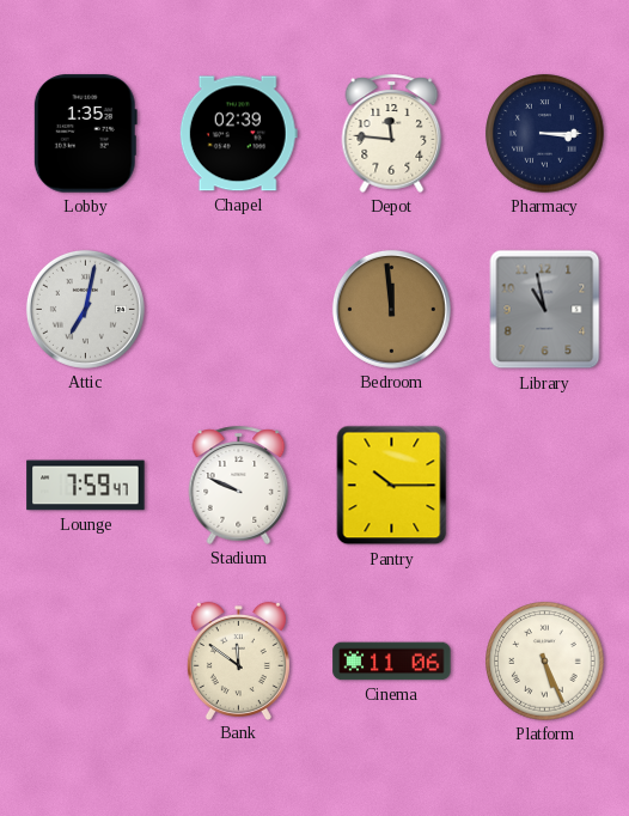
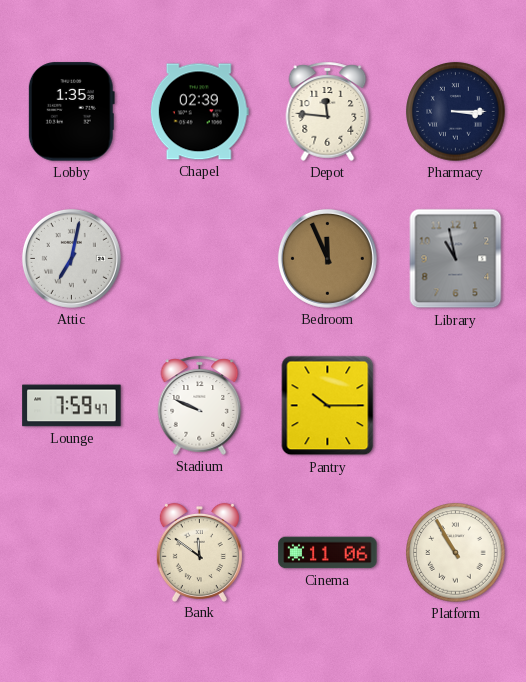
Bedroom: 11:59 -> 11:56
Platform: 5:26 -> 10:55
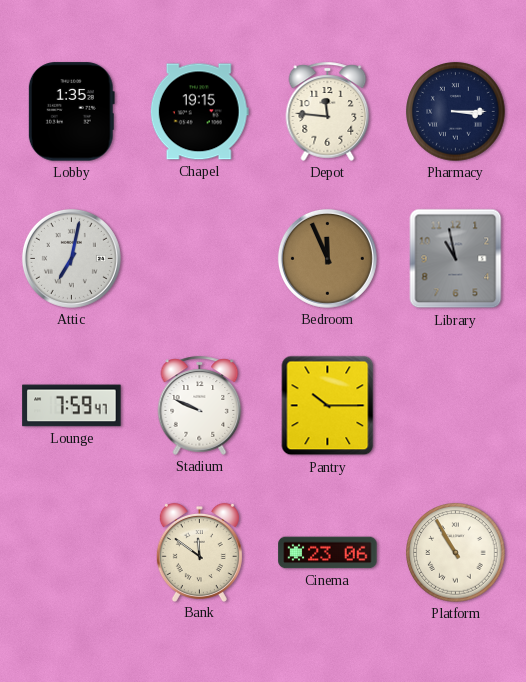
Chapel: 02:39 -> 19:15
Cinema: 11:06 -> 23:06
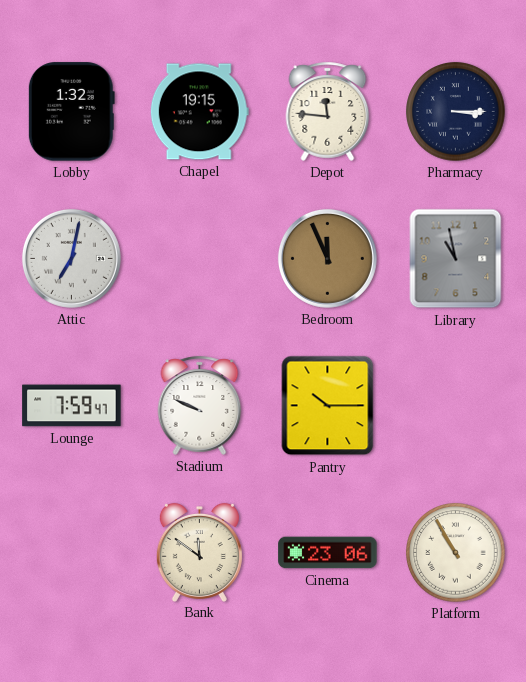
Lobby: 1:35 -> 1:32
